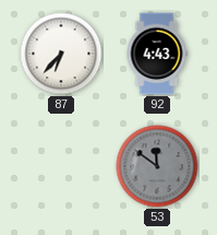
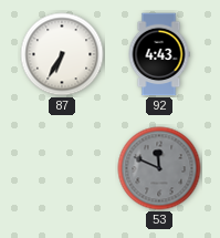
87: 6:37 -> 6:35
53: 11:51 -> 11:49
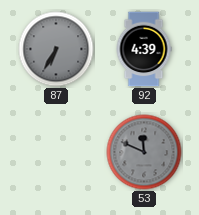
87 dial: white -> grey
92: 4:43 -> 4:39
